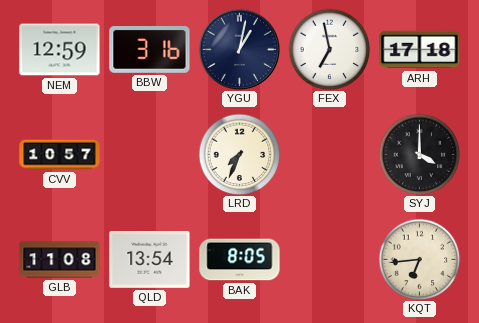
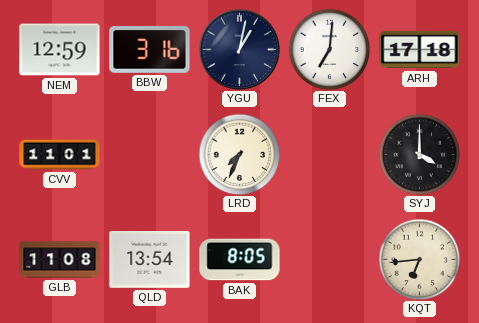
FEX: 6:58 -> 7:01
CVV: 10:57 -> 11:01
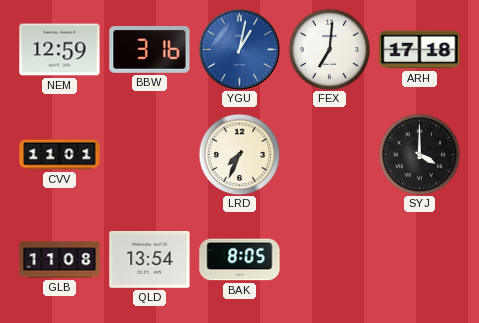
YGU dial: navy -> blue
KQT: 6:44 -> none
